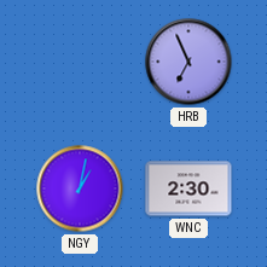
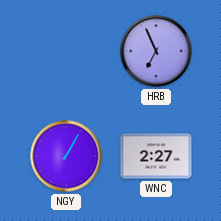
NGY: 1:02 -> 1:05
WNC: 2:30 -> 2:27
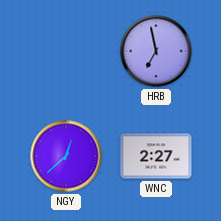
HRB: 6:56 -> 6:58
NGY: 1:05 -> 12:38
